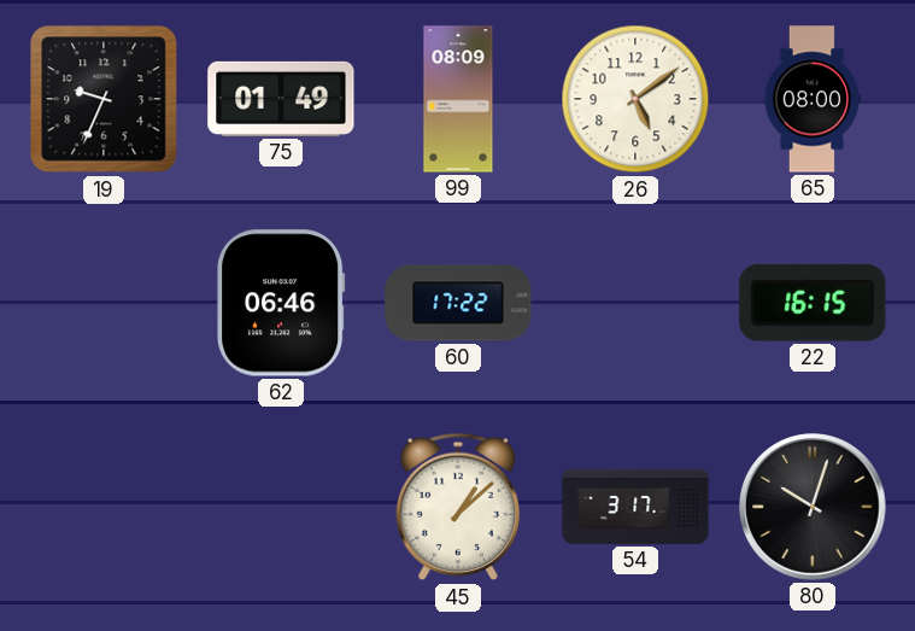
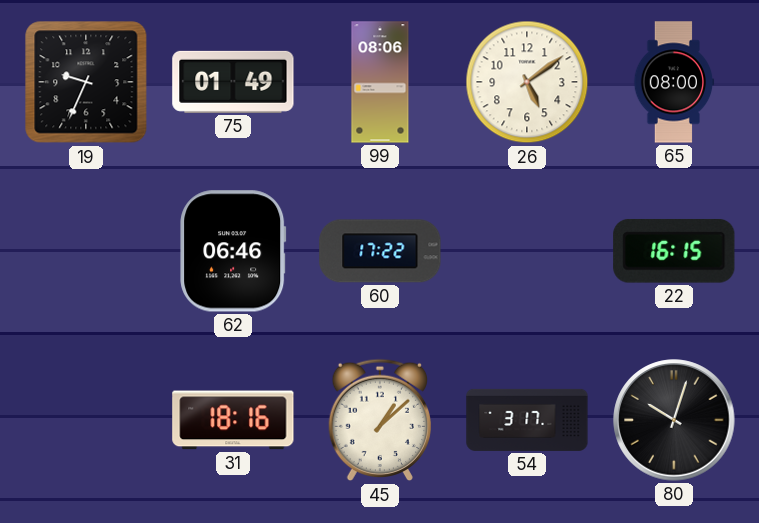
99: 08:09 -> 08:06
31: none -> 18:16
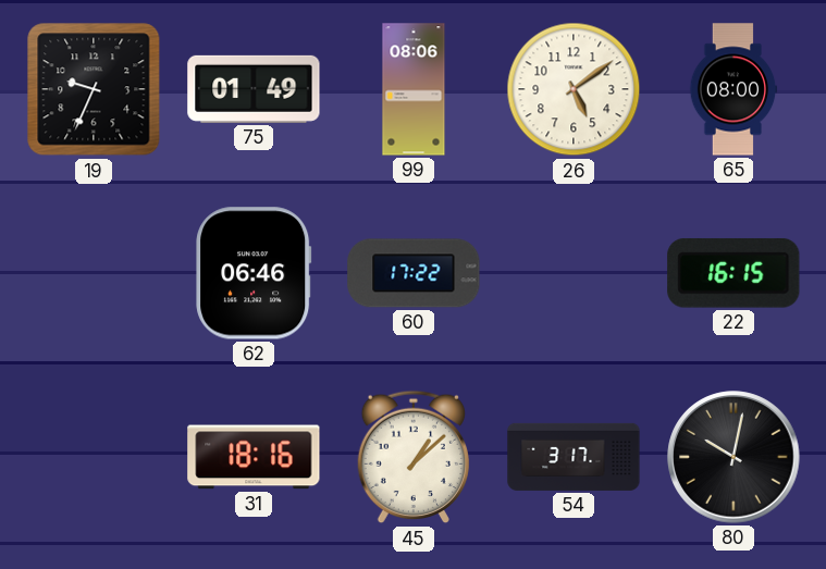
80: 10:03 -> 10:02
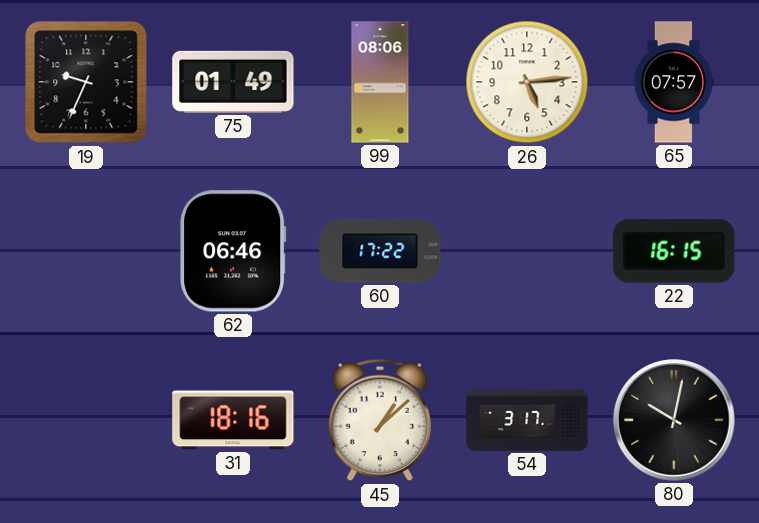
26: 5:09 -> 5:14
65: 08:00 -> 07:57
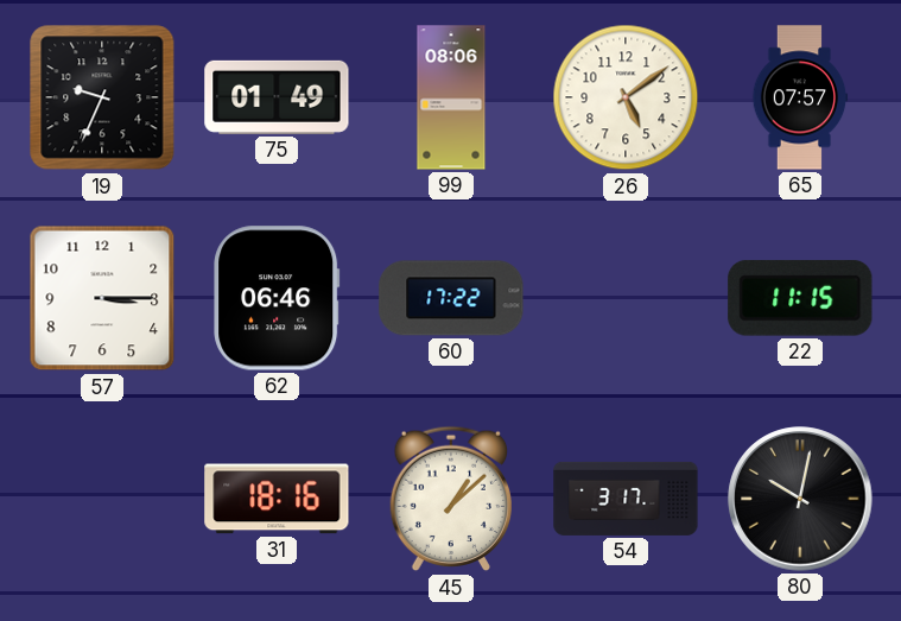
26: 5:14 -> 5:09
57: none -> 3:15
22: 16:15 -> 11:15
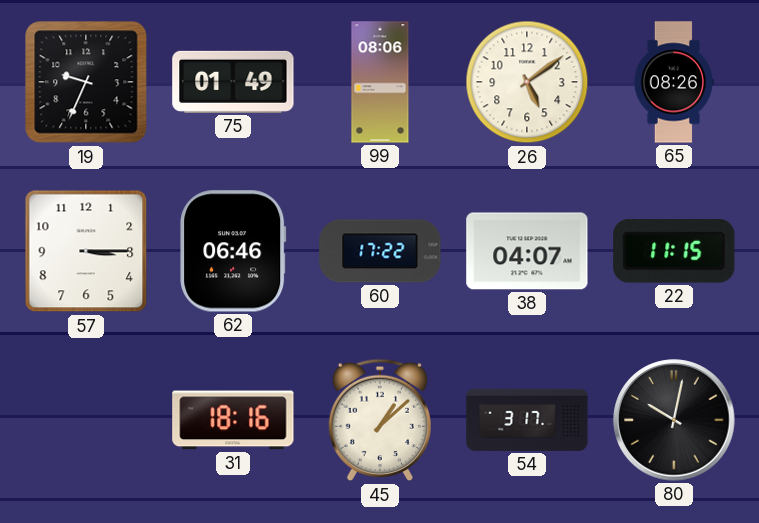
65: 07:57 -> 08:26
38: none -> 04:07
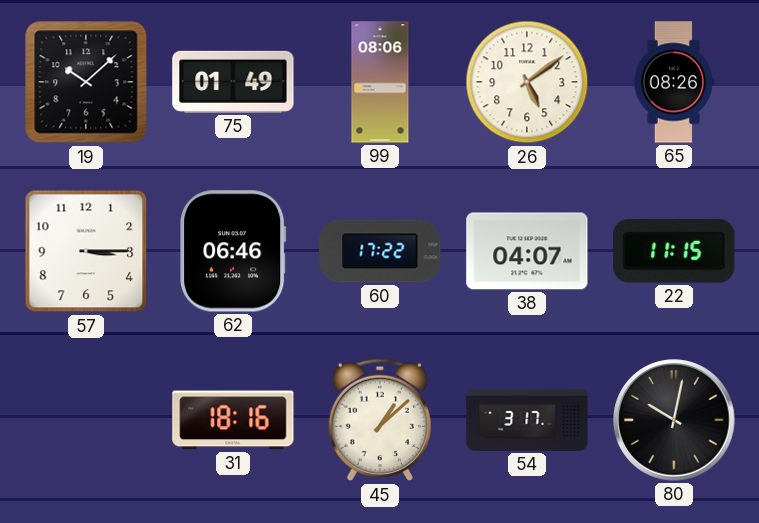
19: 9:34 -> 10:08
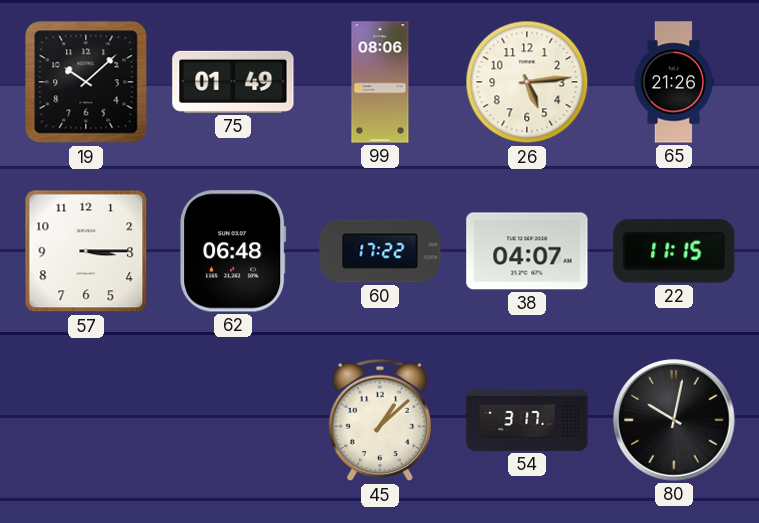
26: 5:09 -> 5:14
65: 08:26 -> 21:26
62: 06:46 -> 06:48
31: 18:16 -> none
